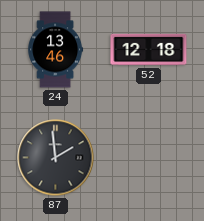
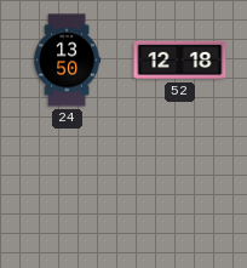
24: 13:46 -> 13:50
87: 1:59 -> none
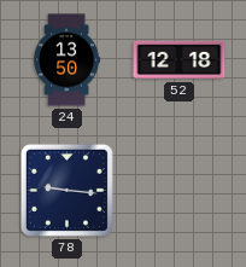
78: none -> 9:16
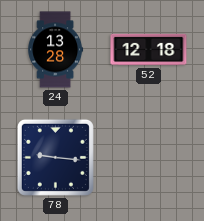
24: 13:50 -> 13:28
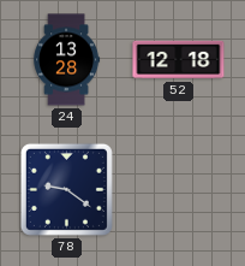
78: 9:16 -> 9:21
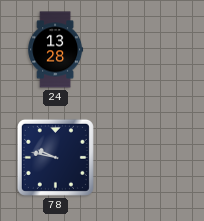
52: 12:18 -> none
78: 9:21 -> 9:47
